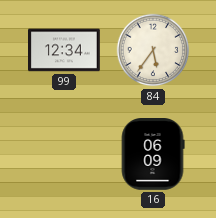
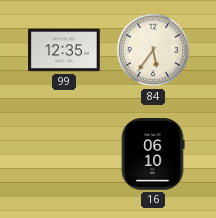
99: 12:34 -> 12:35
16: 06:09 -> 06:10
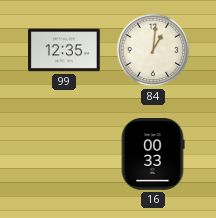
84: 5:36 -> 1:01
16: 06:10 -> 00:33
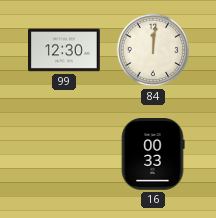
99: 12:35 -> 12:30
84: 1:01 -> 12:01
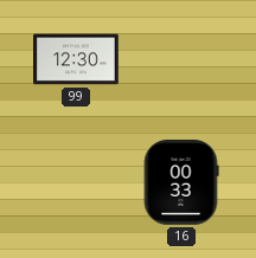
84: 12:01 -> none
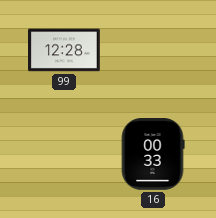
99: 12:30 -> 12:28
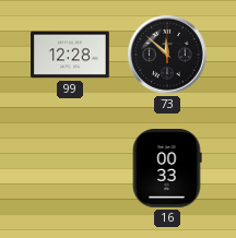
73: none -> 11:52
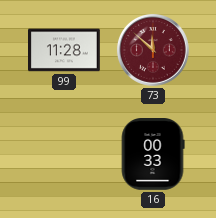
99: 12:28 -> 11:28
73 dial: black -> burgundy
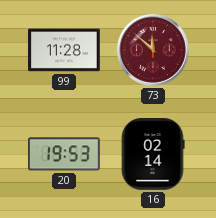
20: none -> 19:53
16: 00:33 -> 02:14
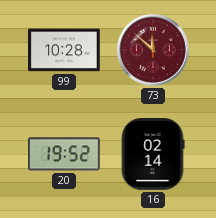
99: 11:28 -> 10:28
20: 19:53 -> 19:52
